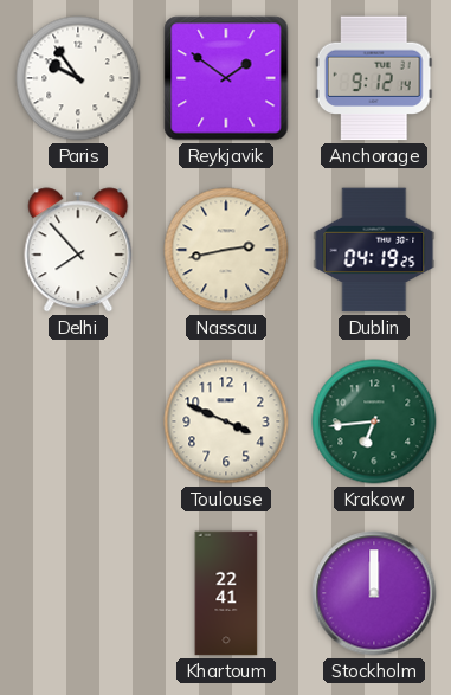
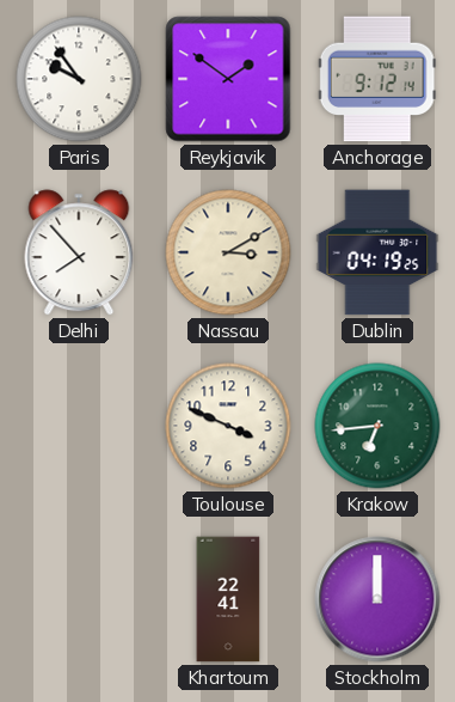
Nassau: 2:43 -> 3:10
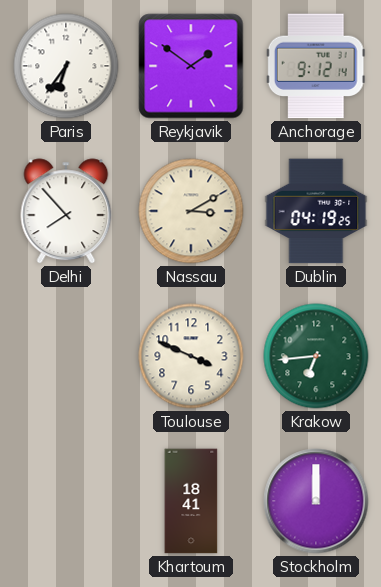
Paris: 9:54 -> 6:36
Khartoum: 22:41 -> 18:41
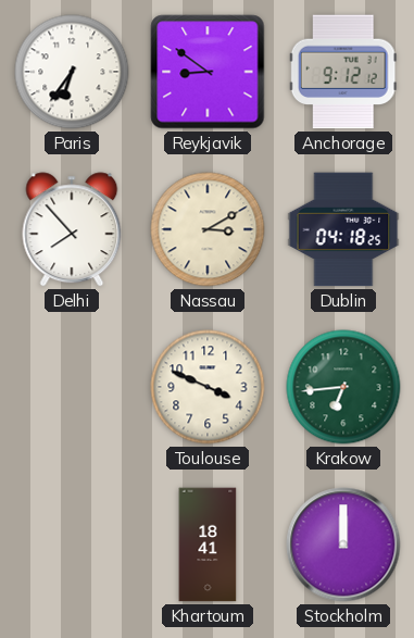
Reykjavik: 1:51 -> 8:51
Anchorage: 9:12:14 -> 9:12:12
Dublin: 04:19 -> 04:18
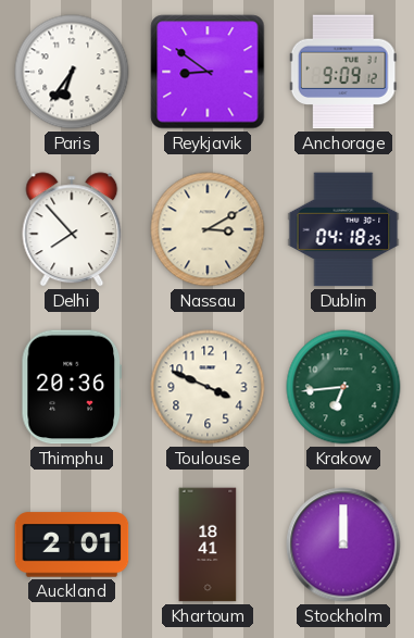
Anchorage: 9:12 -> 9:09
Thimphu: none -> 20:36
Auckland: none -> 2:01
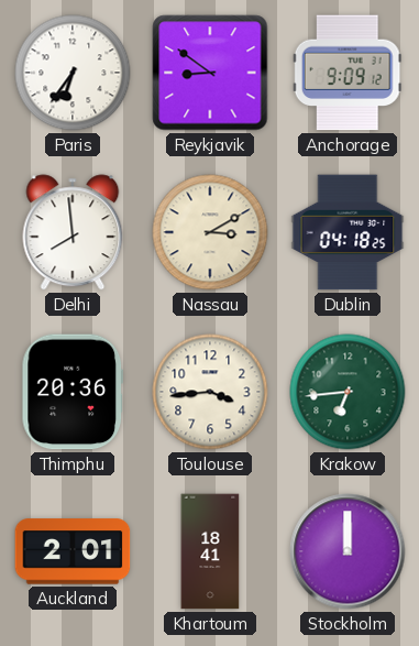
Delhi: 7:53 -> 7:59
Toulouse: 3:49 -> 3:44
